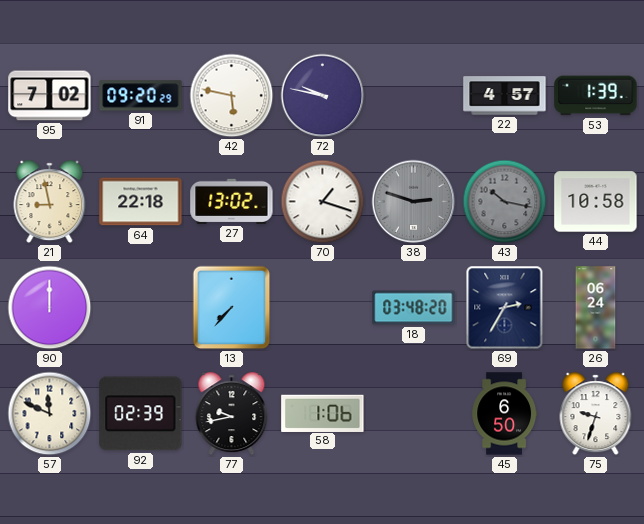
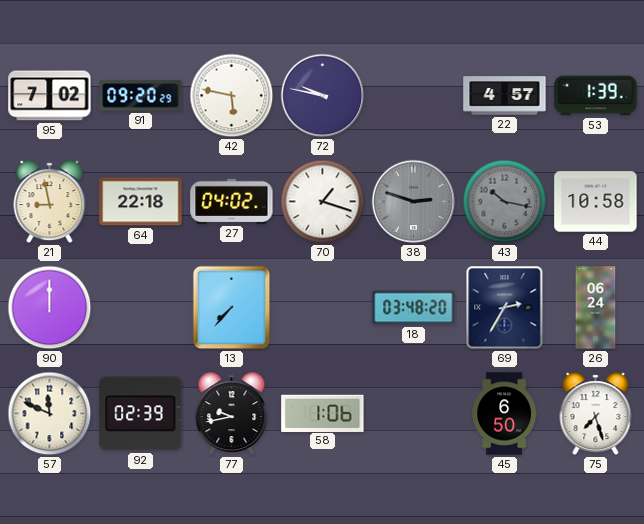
27: 13:02 -> 04:02
75: 9:33 -> 7:27
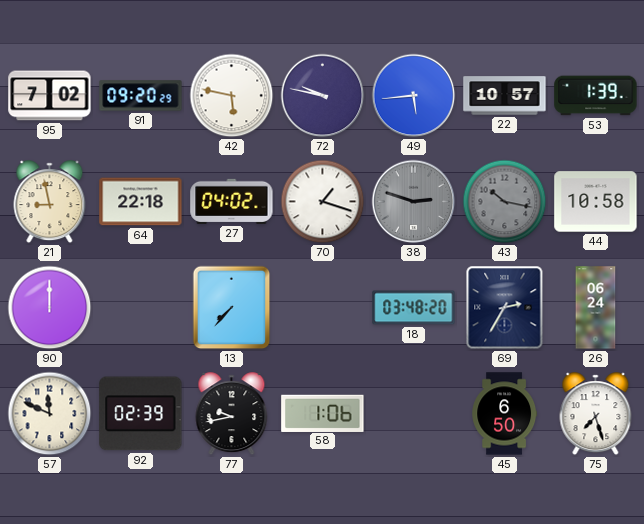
49: none -> 5:44
22: 4:57 -> 10:57
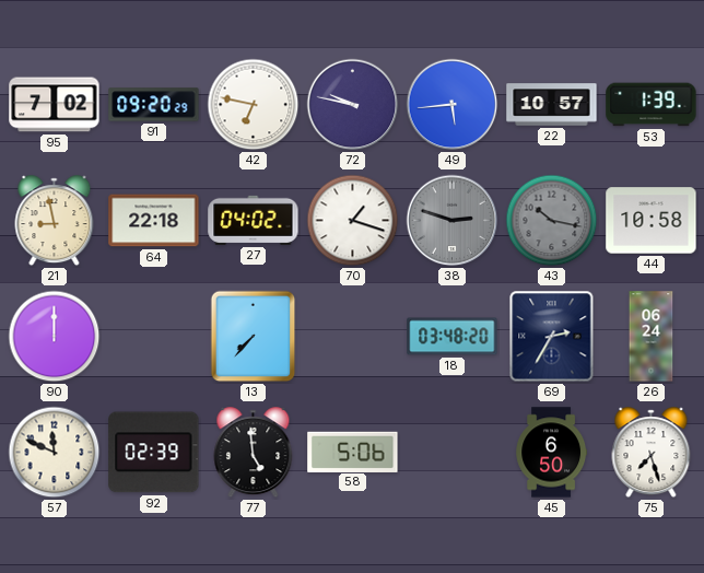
42: 5:47 -> 6:47
77: 9:43 -> 4:59
58: 1:06 -> 5:06
